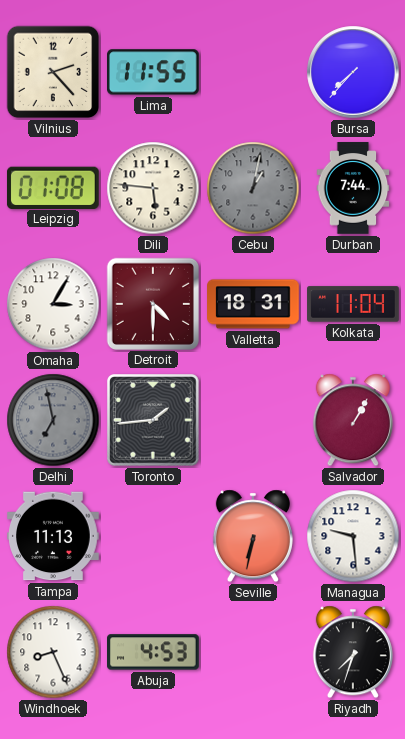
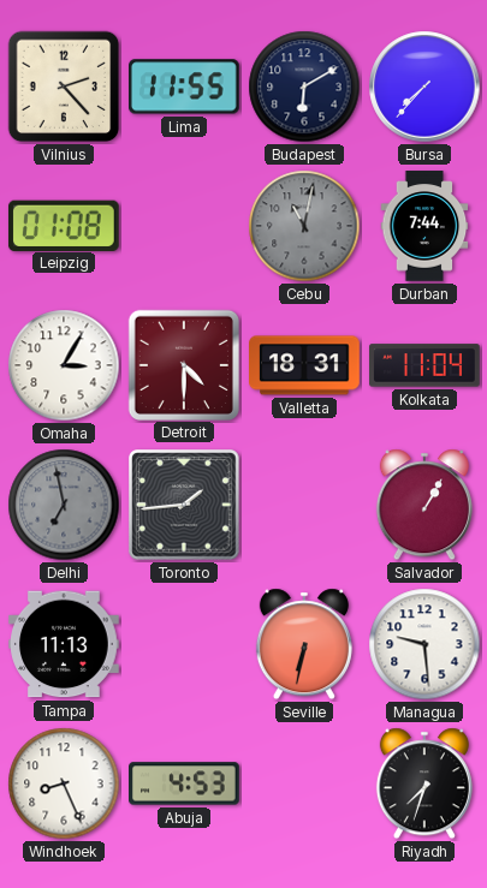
Budapest: none -> 6:10
Dili: 5:46 -> none
Cebu: 1:02 -> 11:02
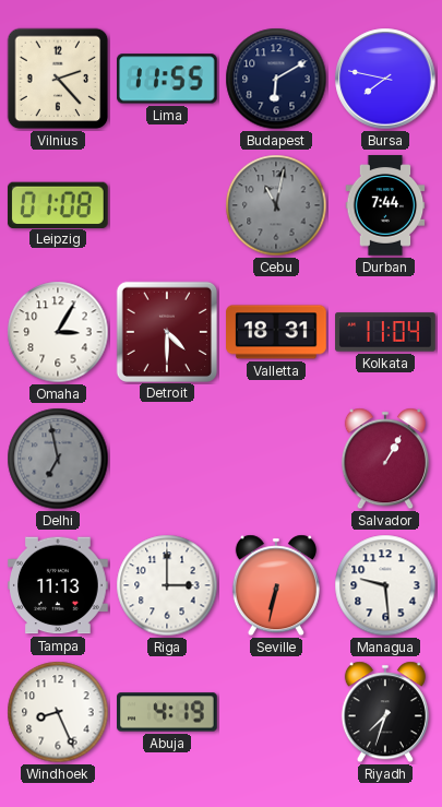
Bursa: 7:37 -> 7:47
Toronto: 1:44 -> none
Riga: none -> 3:00
Abuja: 4:53 -> 4:19
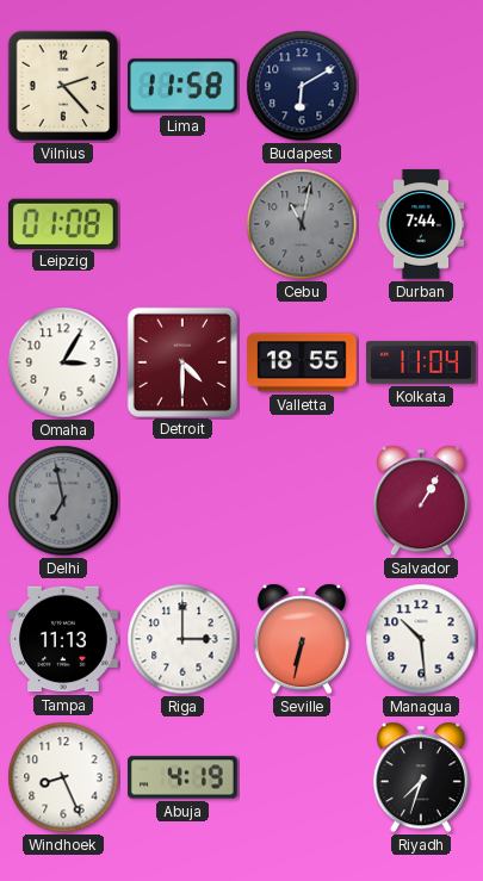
Lima: 11:55 -> 11:58
Bursa: 7:47 -> none
Valletta: 18:31 -> 18:55
Managua: 9:29 -> 10:29
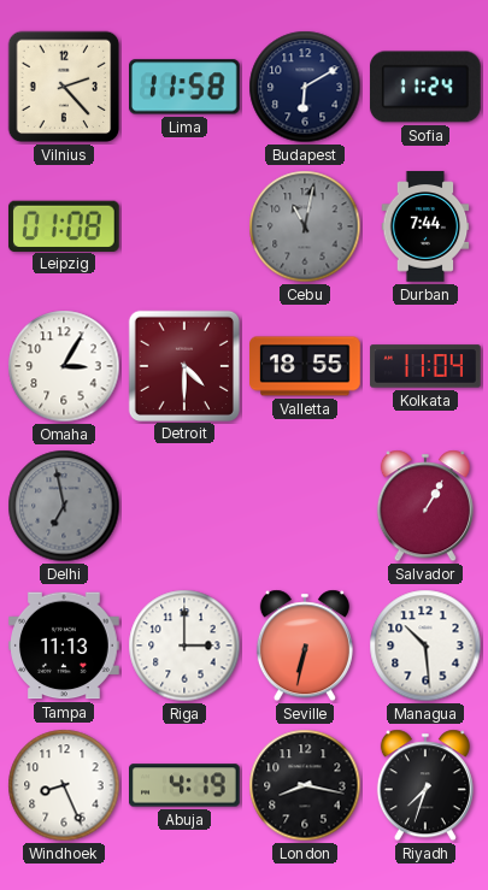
Sofia: none -> 11:24
London: none -> 8:17
